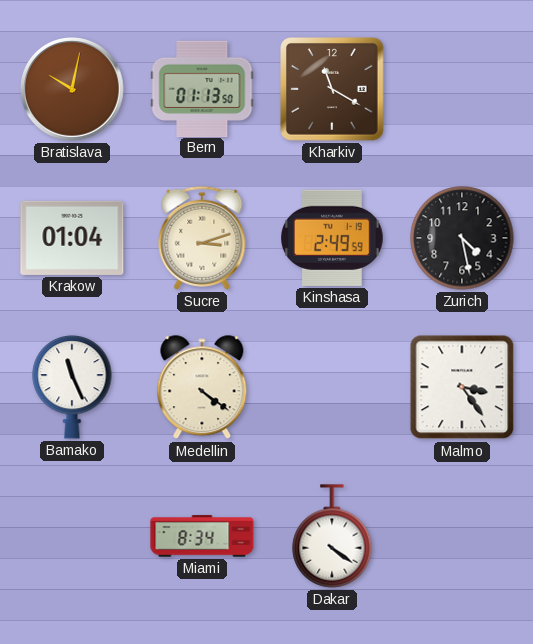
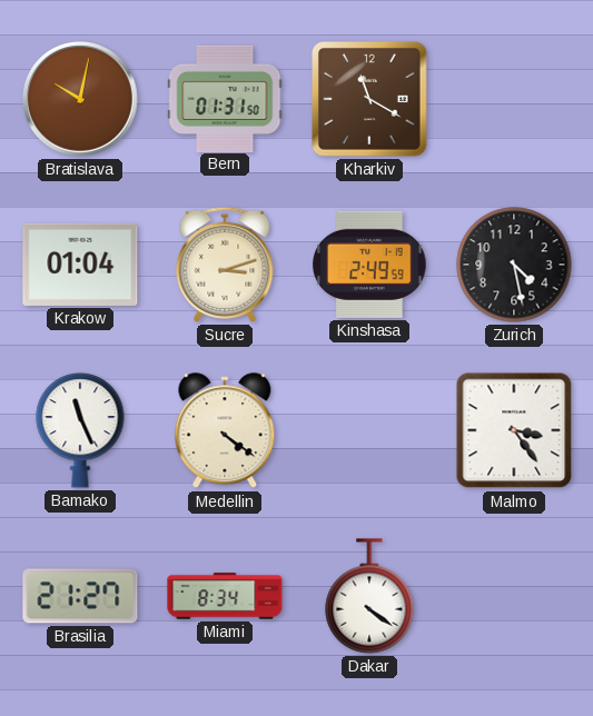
Bern: 01:13 -> 01:31
Brasilia: none -> 21:27
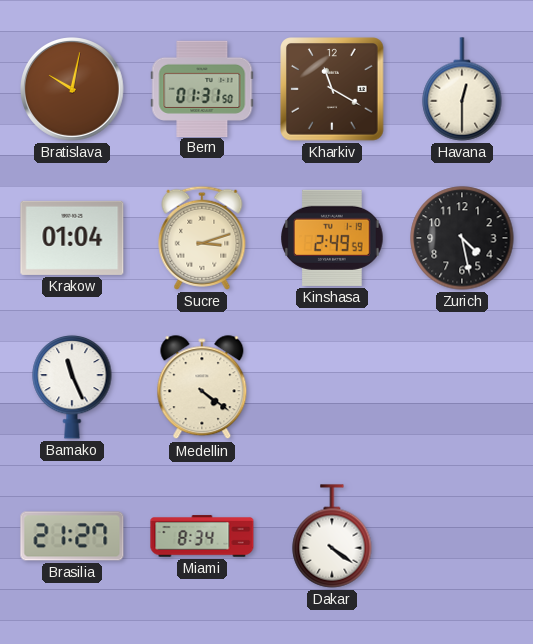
Havana: none -> 12:30
Malmo: 3:24 -> none
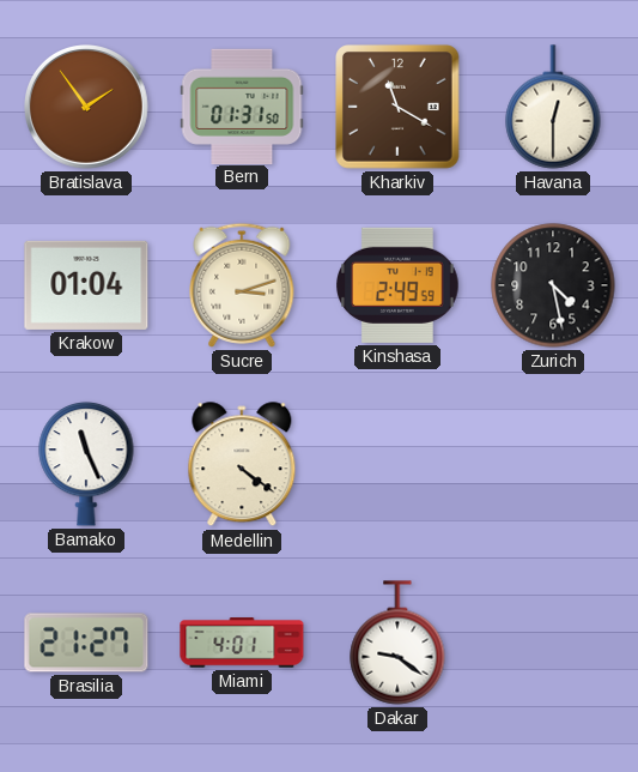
Bratislava: 10:02 -> 1:54
Miami: 8:34 -> 4:01
Dakar: 4:21 -> 9:21
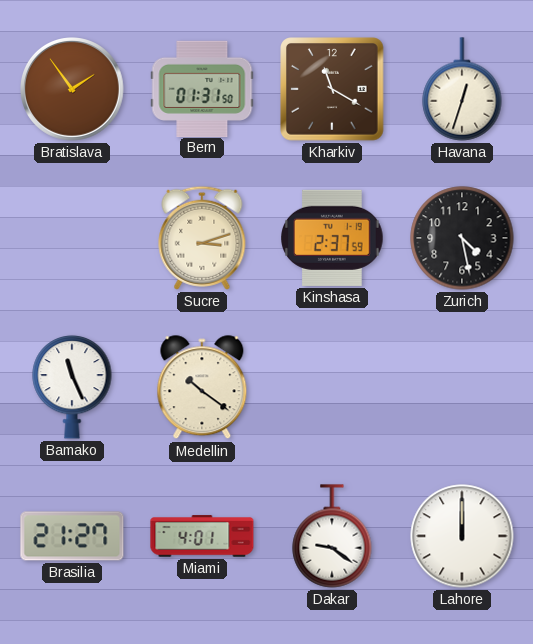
Havana: 12:30 -> 12:33
Krakow: 01:04 -> none
Kinshasa: 2:49 -> 2:37
Medellin: 4:21 -> 10:21
Lahore: none -> 12:00
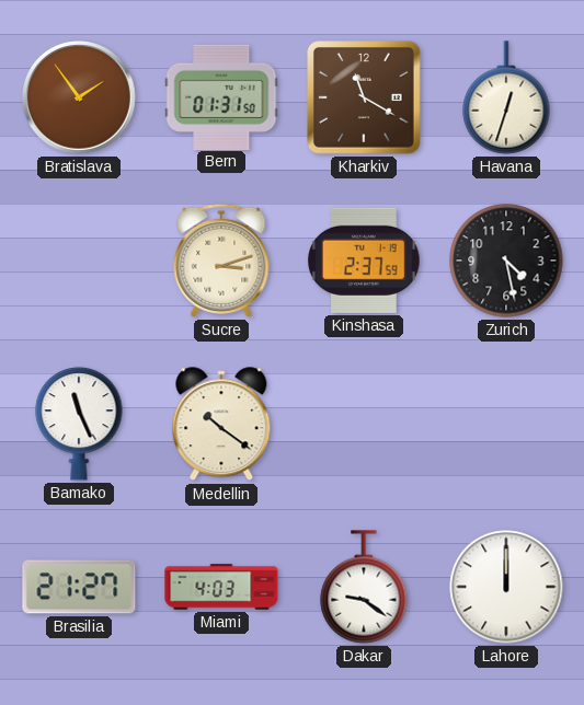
Miami: 4:01 -> 4:03
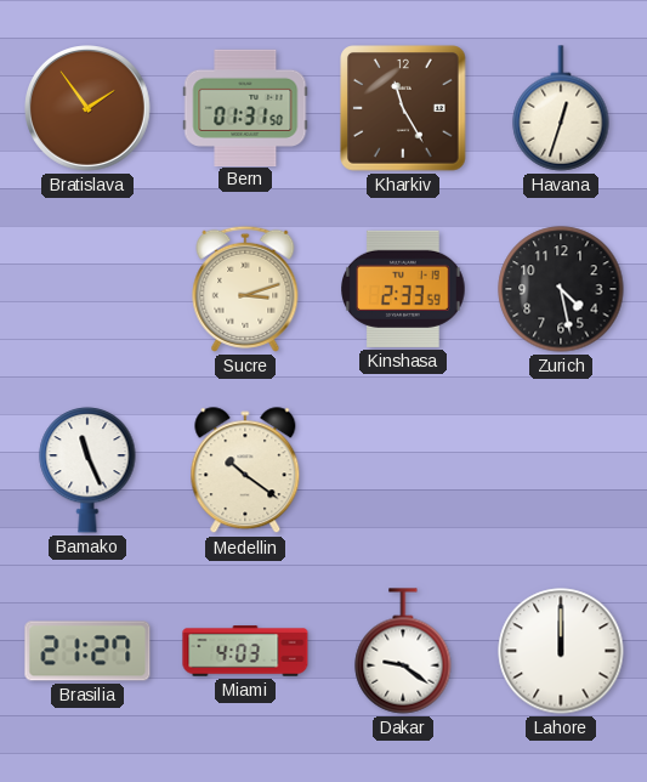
Kharkiv: 11:20 -> 11:25
Kinshasa: 2:37 -> 2:33
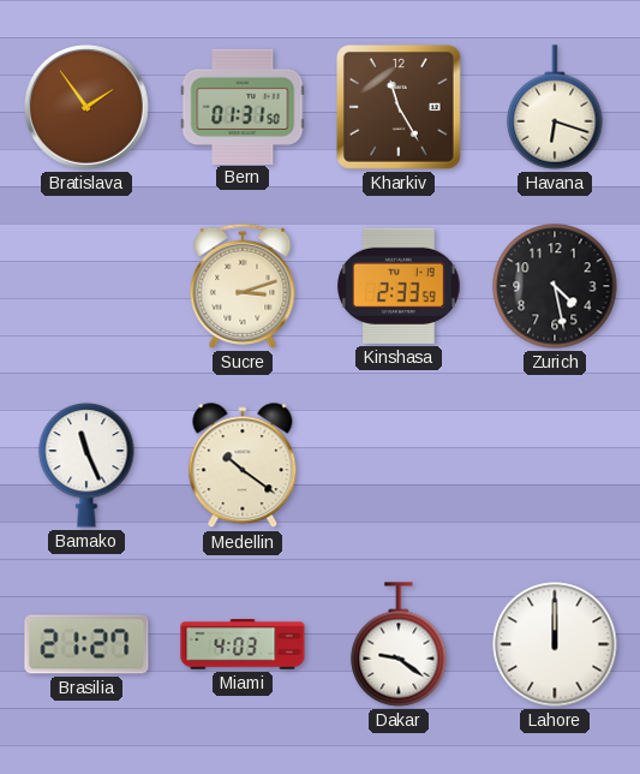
Havana: 12:33 -> 6:18
